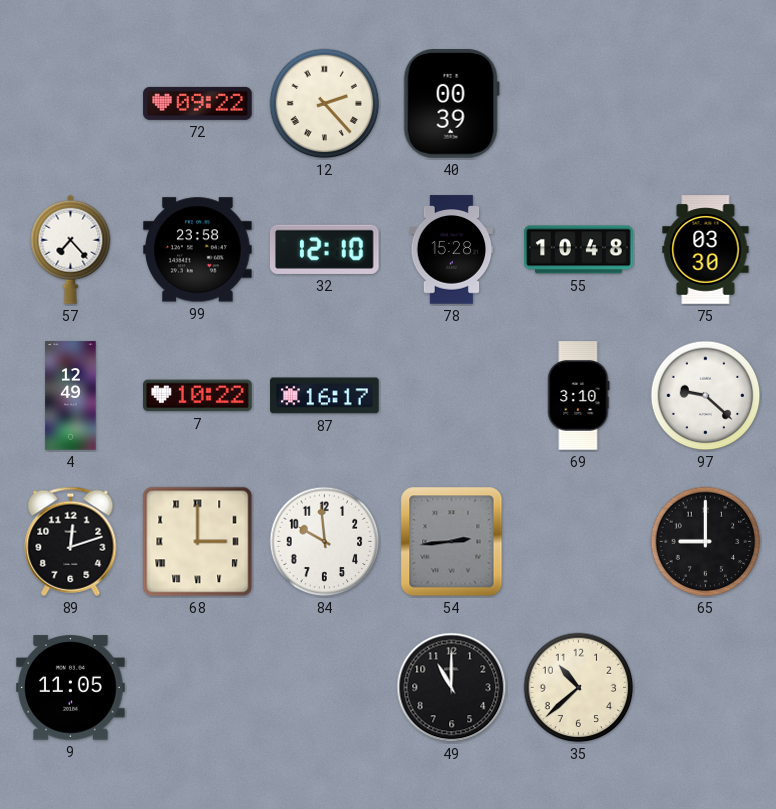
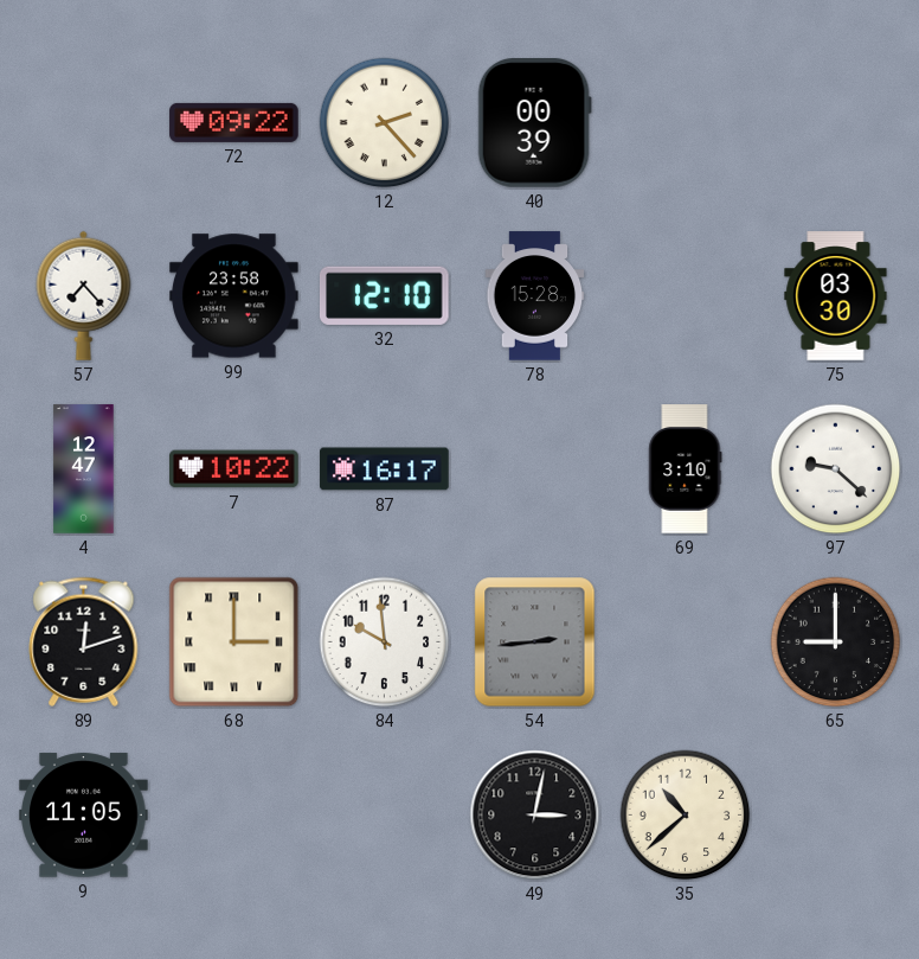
55: 10:48 -> none
4: 12:49 -> 12:47
49: 11:00 -> 3:02
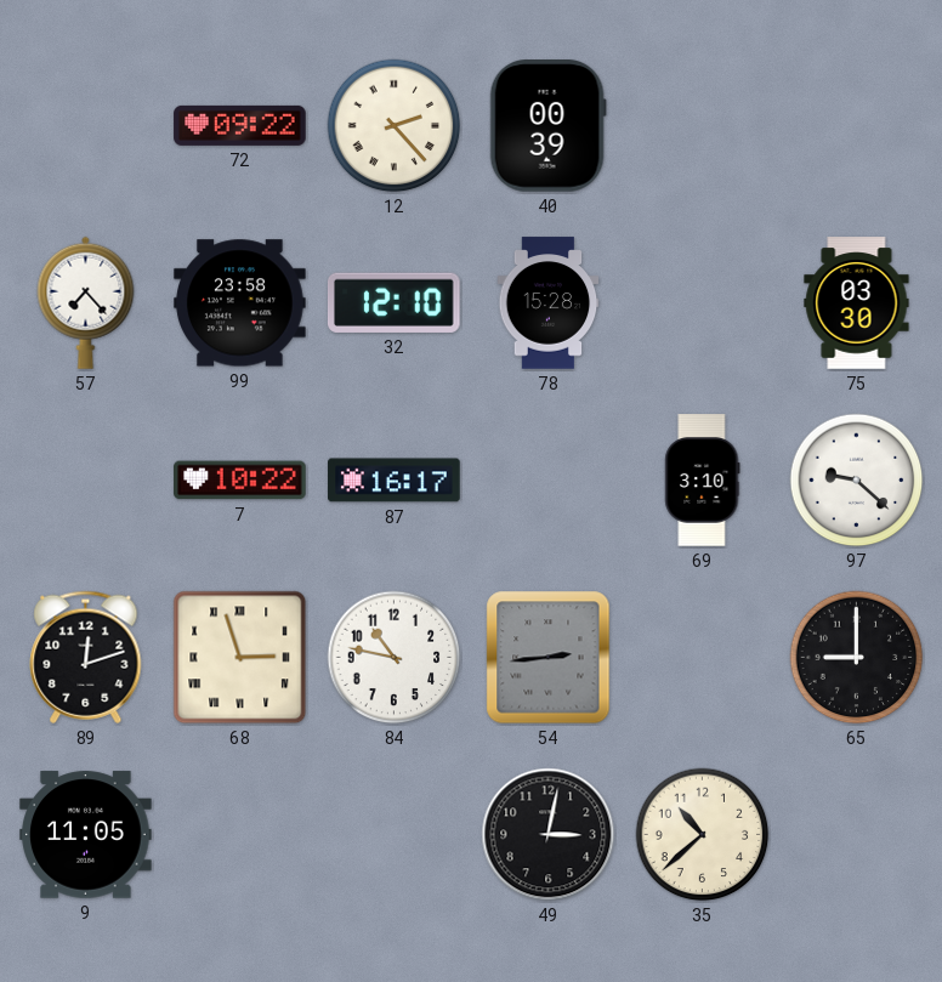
4: 12:47 -> none
68: 3:00 -> 2:57
84: 9:59 -> 10:47
